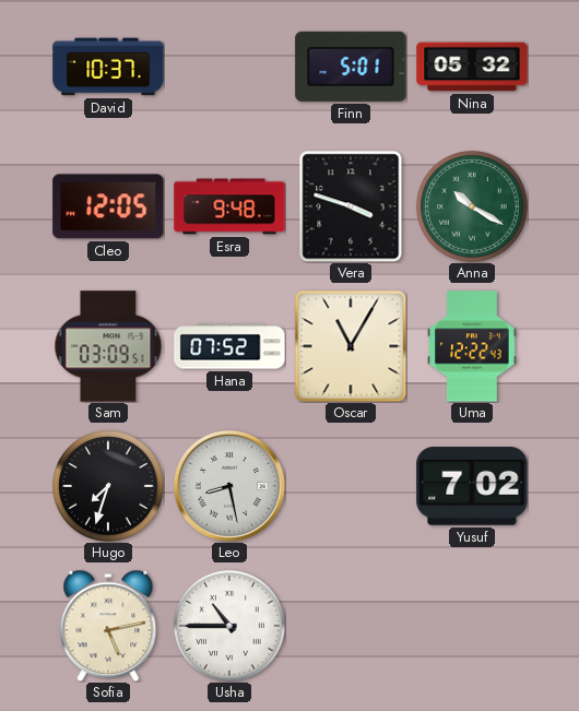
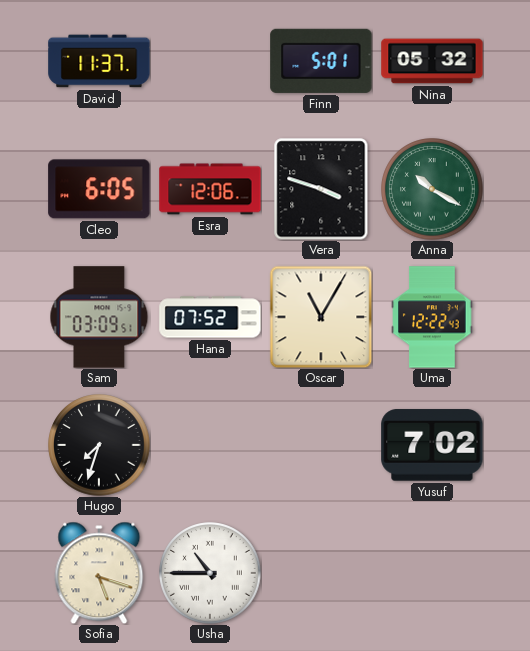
David: 10:37 -> 11:37
Cleo: 12:05 -> 6:05
Esra: 9:48 -> 12:06
Leo: 8:28 -> none
Sofia: 5:13 -> 5:18
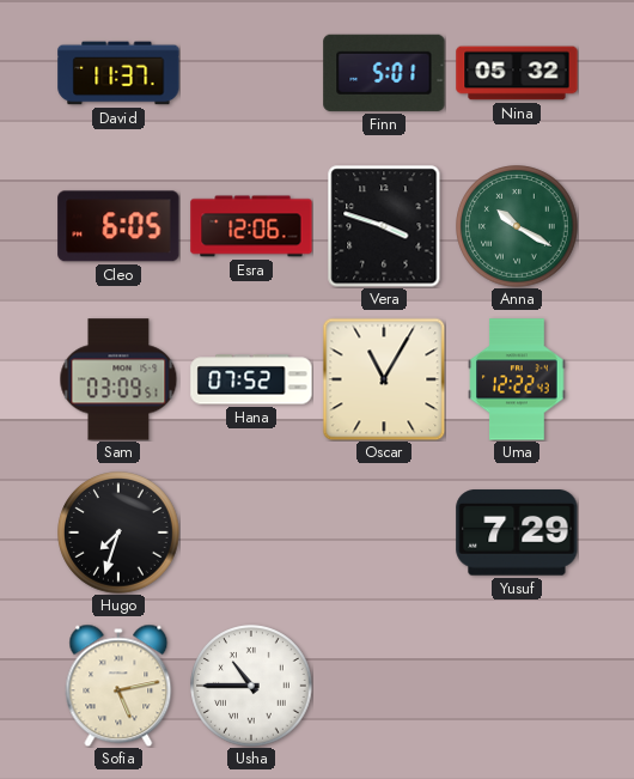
Yusuf: 7:02 -> 7:29
Sofia: 5:18 -> 5:13
